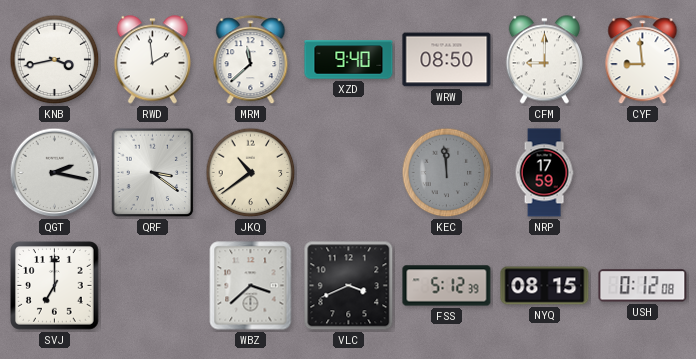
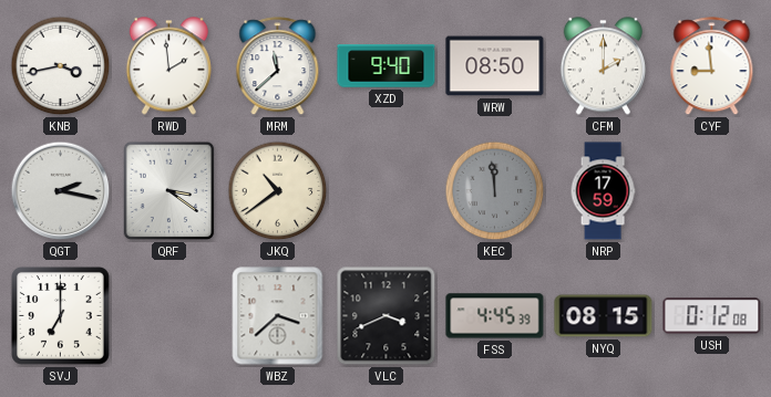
CFM: 9:00 -> 2:00
FSS: 5:12 -> 4:45
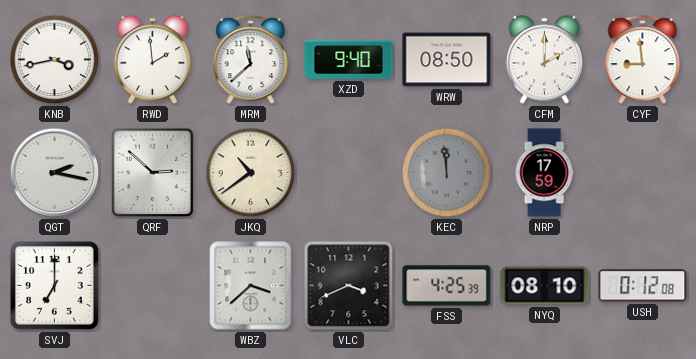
QRF: 3:21 -> 2:52
FSS: 4:45 -> 4:25
NYQ: 08:15 -> 08:10
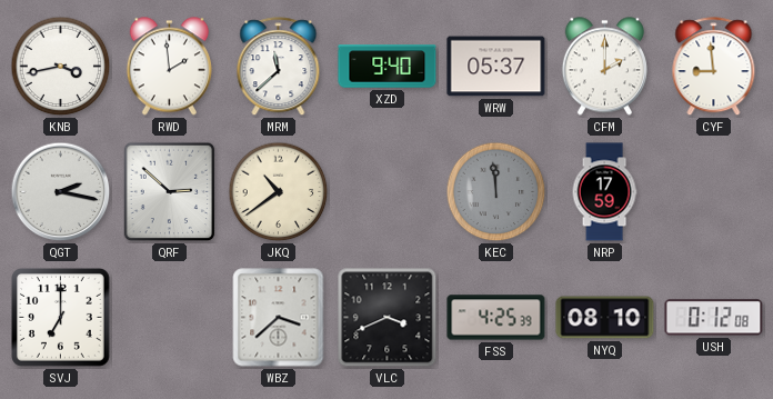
WRW: 08:50 -> 05:37
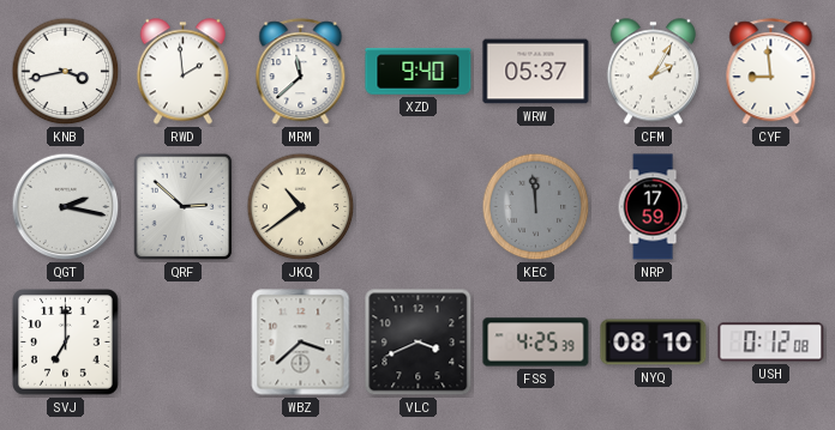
CFM: 2:00 -> 2:05
